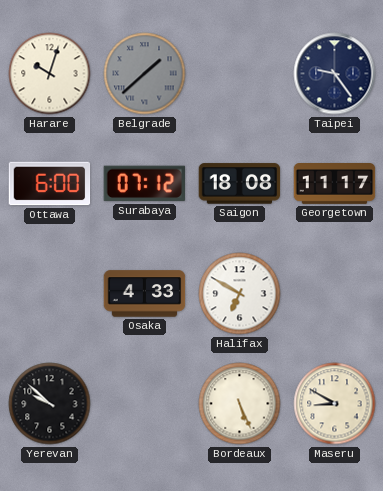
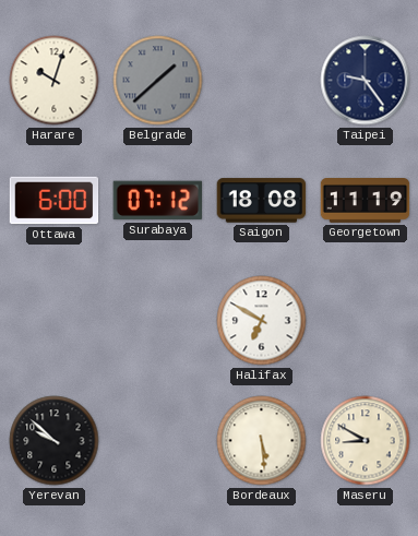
Georgetown: 11:17 -> 11:19
Osaka: 4:33 -> none
Bordeaux: 5:26 -> 5:29
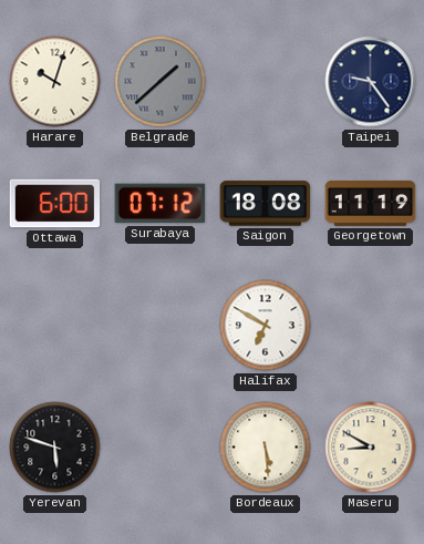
Yerevan: 9:52 -> 5:48
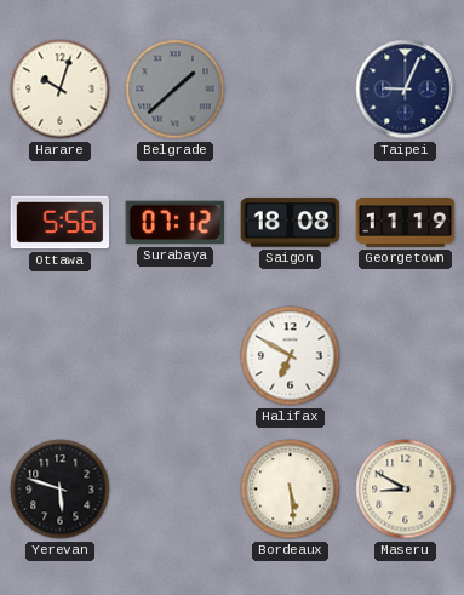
Taipei: 9:24 -> 9:04
Ottawa: 6:00 -> 5:56
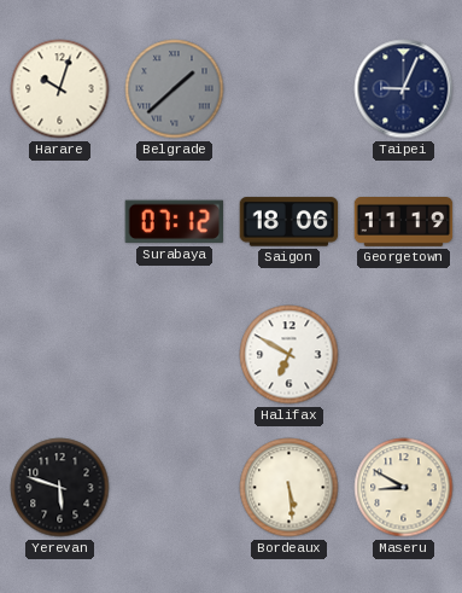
Ottawa: 5:56 -> none
Saigon: 18:08 -> 18:06
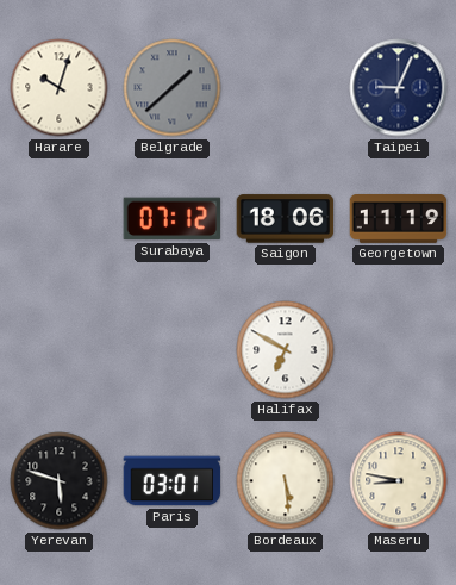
Paris: none -> 03:01
Maseru: 8:50 -> 8:47
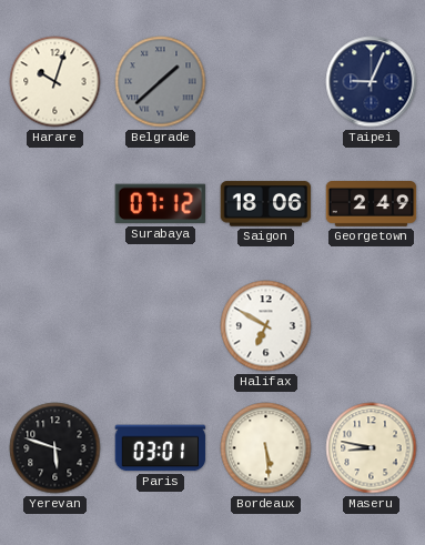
Georgetown: 11:19 -> 2:49
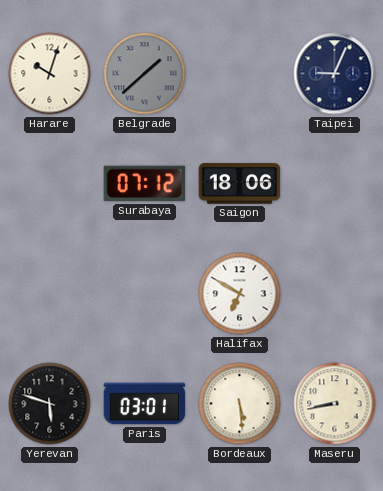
Georgetown: 2:49 -> none
Maseru: 8:47 -> 8:43
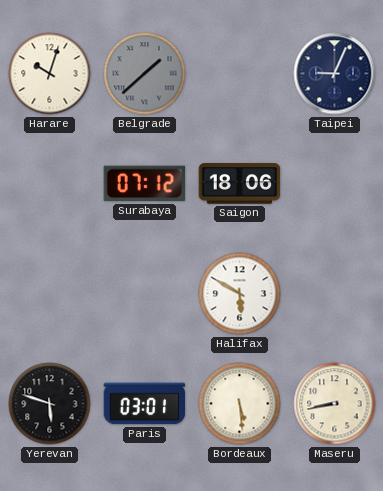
Halifax: 6:50 -> 5:50
